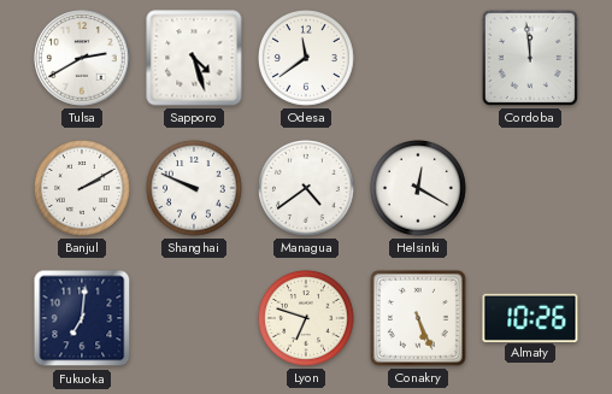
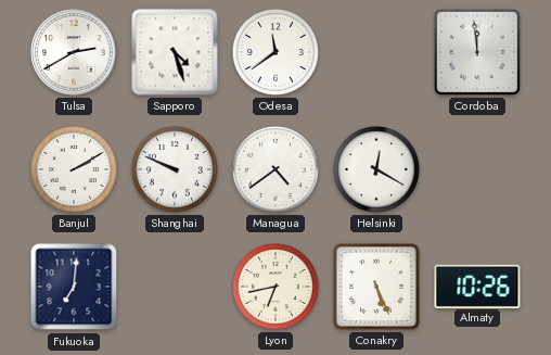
Lyon: 6:48 -> 6:43
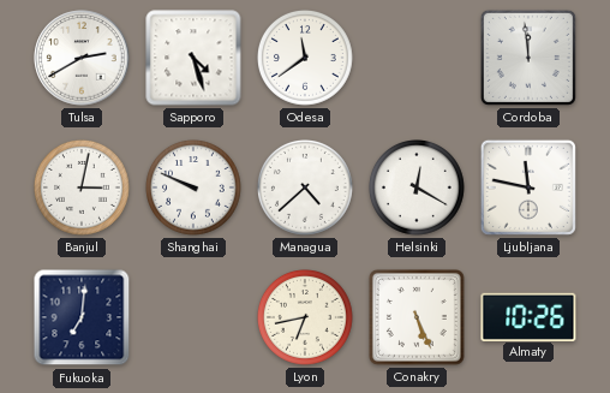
Banjul: 2:10 -> 3:02
Managua: 4:39 -> 4:38
Ljubljana: none -> 11:47
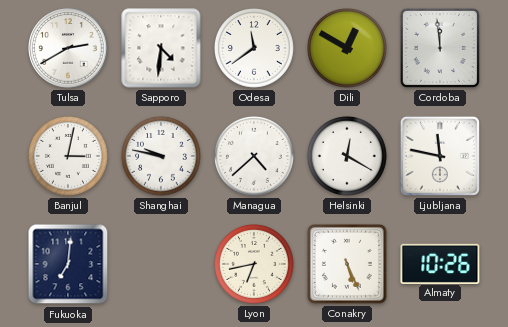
Sapporo: 4:27 -> 4:31
Dili: none -> 12:50
Shanghai: 9:49 -> 9:47
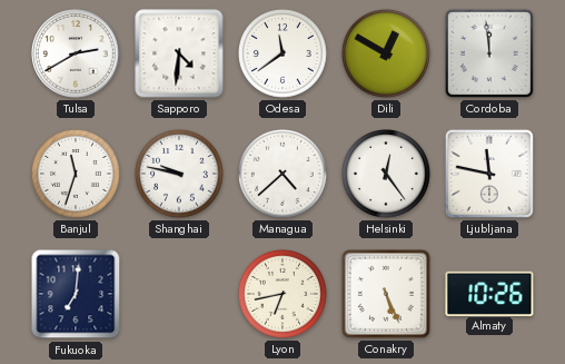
Banjul: 3:02 -> 11:33
Helsinki: 12:20 -> 12:24
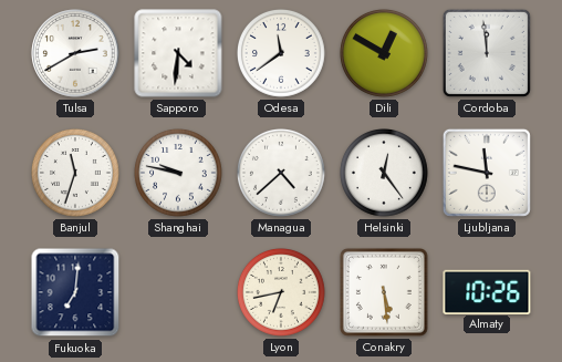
Conakry: 5:26 -> 5:29
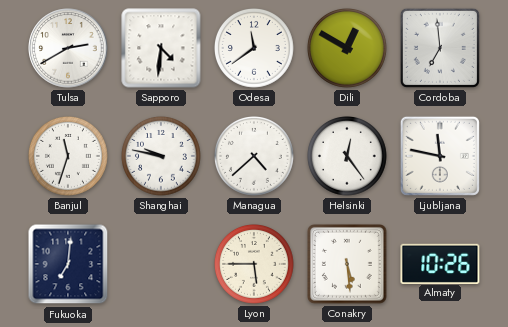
Cordoba: 11:59 -> 6:59
Lyon: 6:43 -> 5:45
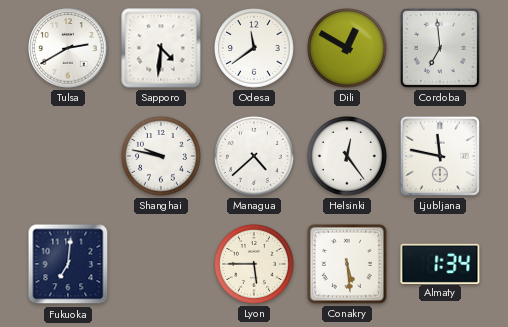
Banjul: 11:33 -> none
Almaty: 10:26 -> 1:34
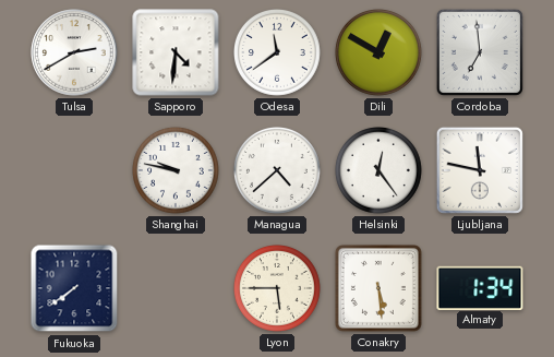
Fukuoka: 7:01 -> 7:39
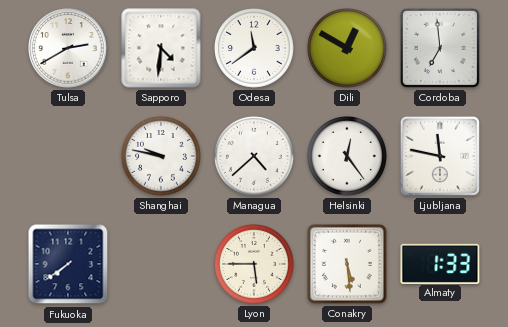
Almaty: 1:34 -> 1:33
